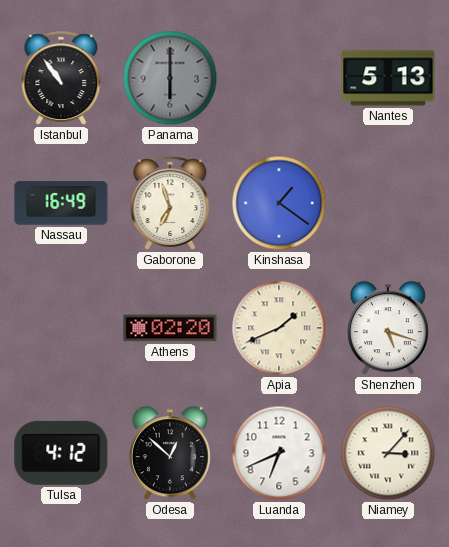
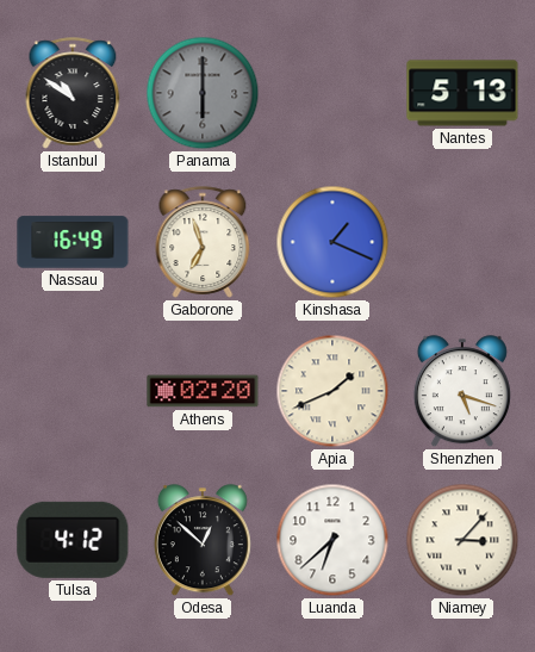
Istanbul: 10:54 -> 10:51
Kinshasa: 1:21 -> 1:19
Luanda: 6:41 -> 6:38
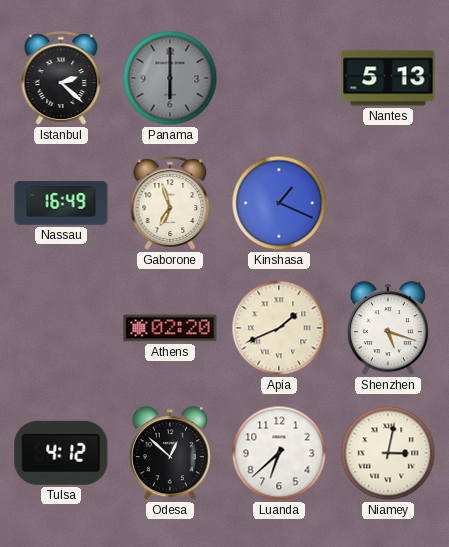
Istanbul: 10:51 -> 2:22
Niamey: 3:07 -> 3:02
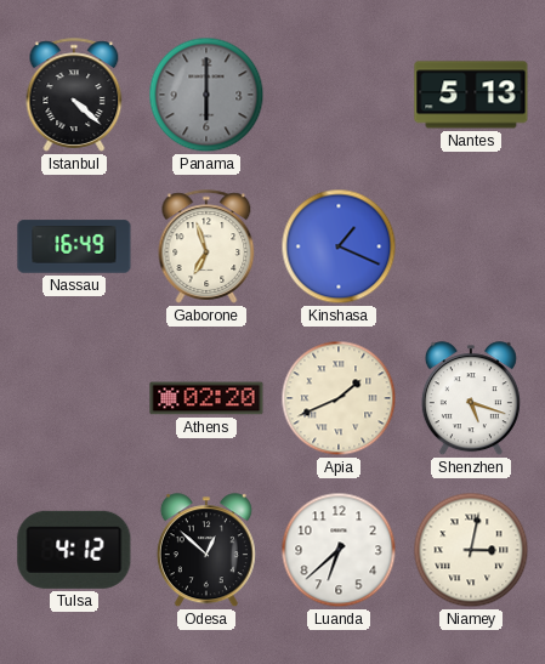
Istanbul: 2:22 -> 4:22
